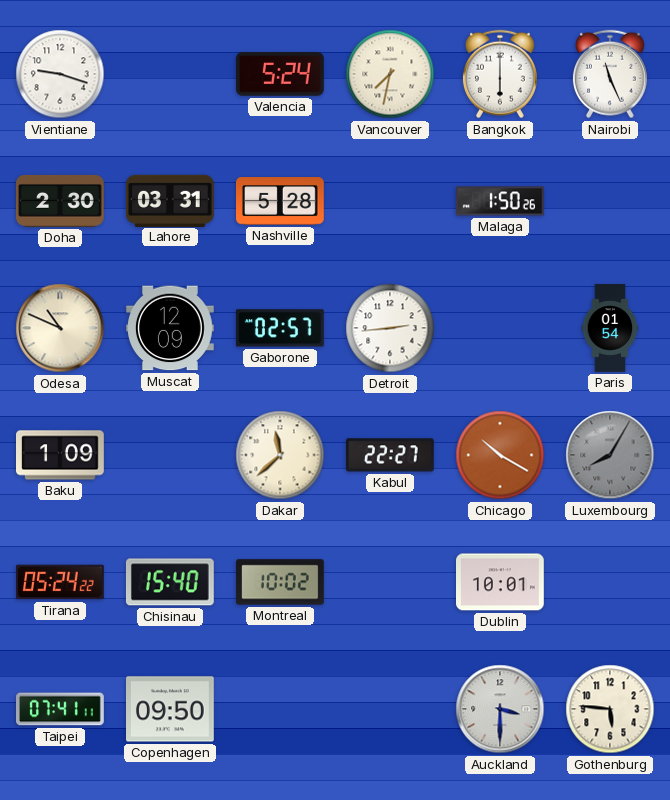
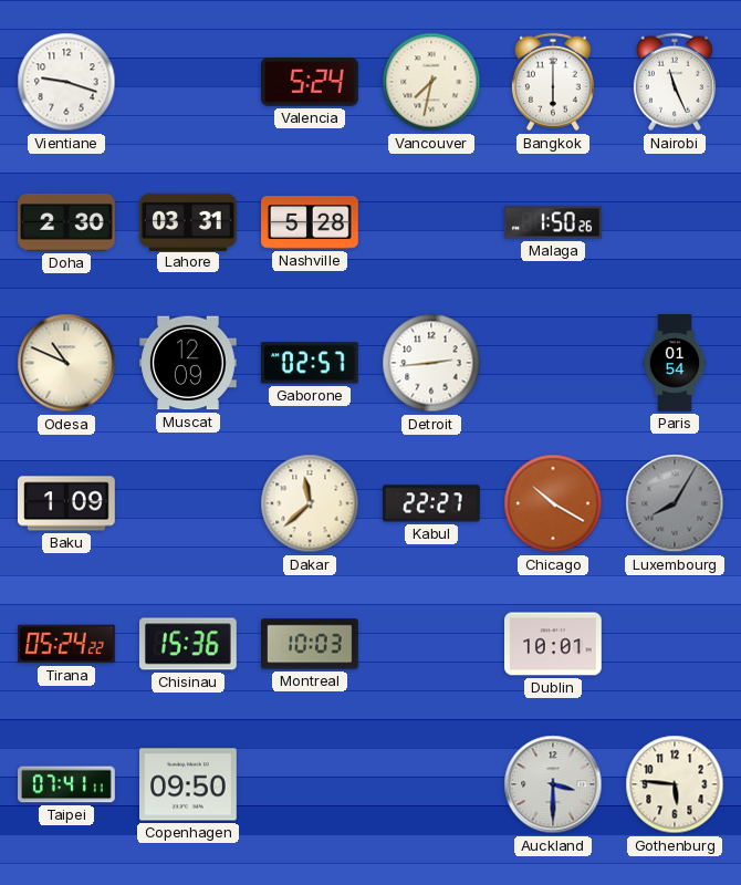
Chisinau: 15:40 -> 15:36
Montreal: 10:02 -> 10:03
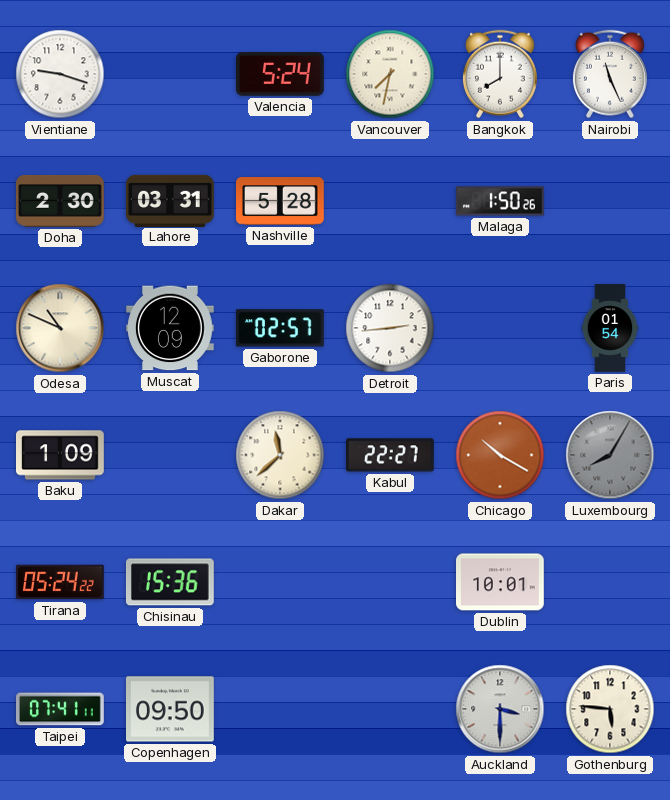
Bangkok: 6:00 -> 8:00
Montreal: 10:03 -> none
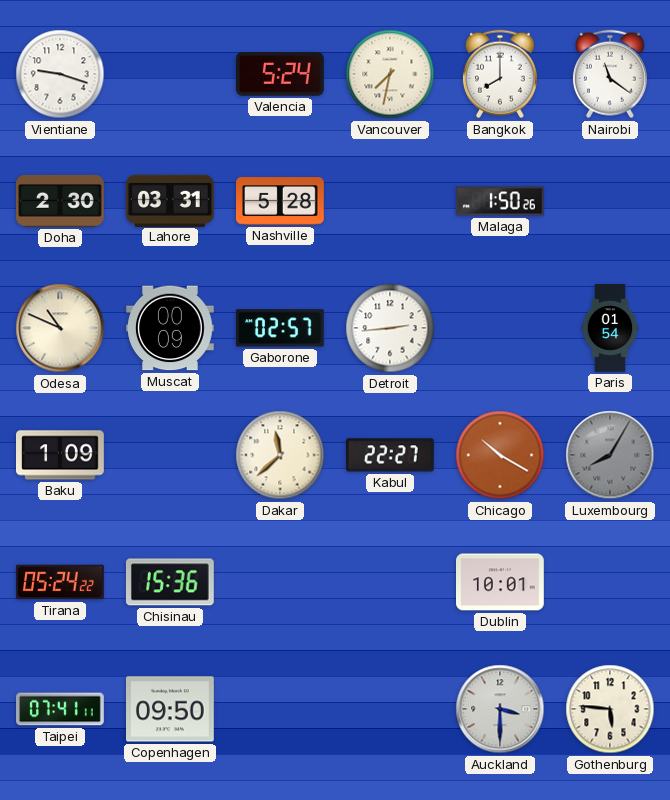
Nairobi: 11:26 -> 11:21
Muscat: 12:09 -> 00:09
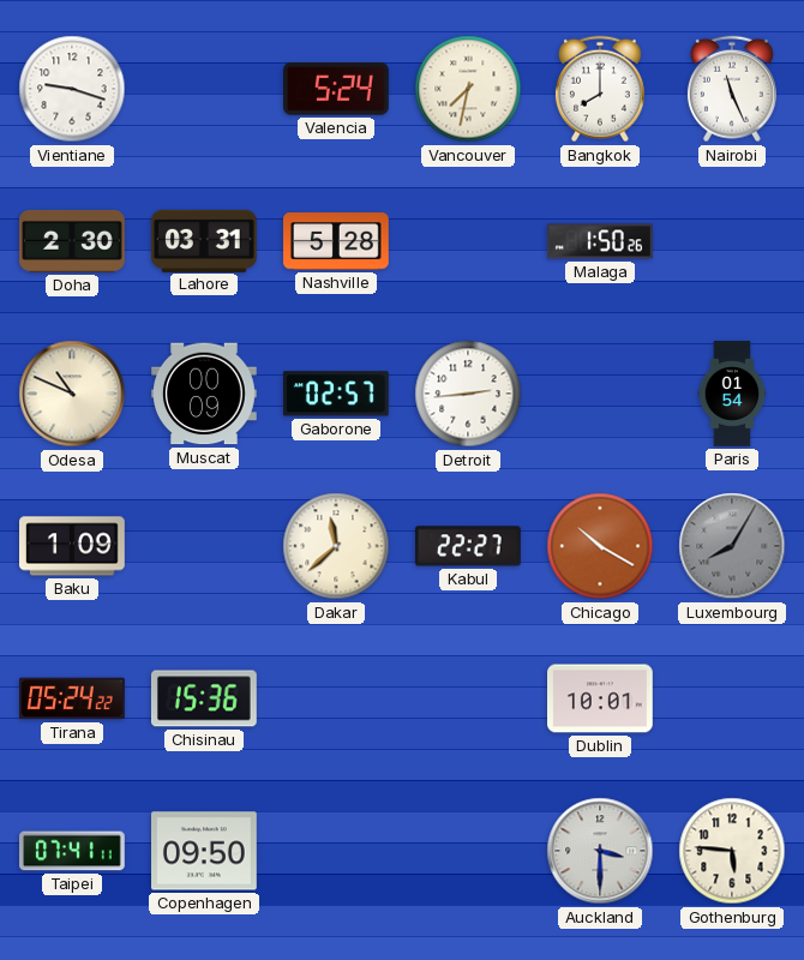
Nairobi: 11:21 -> 11:26
